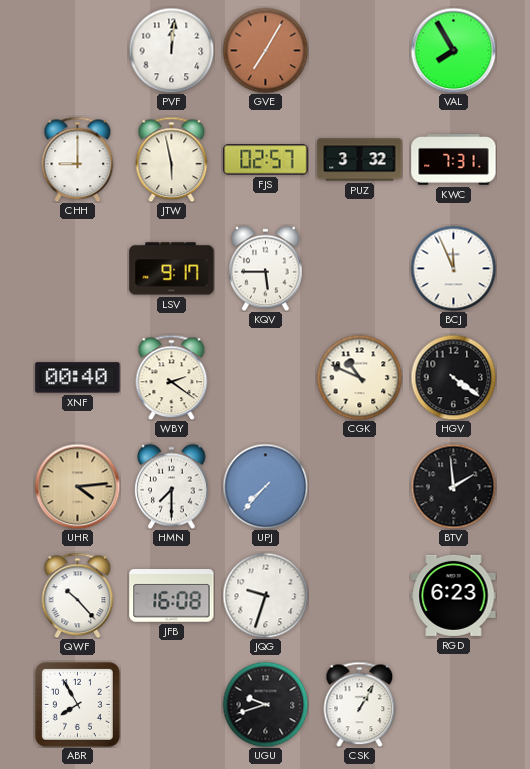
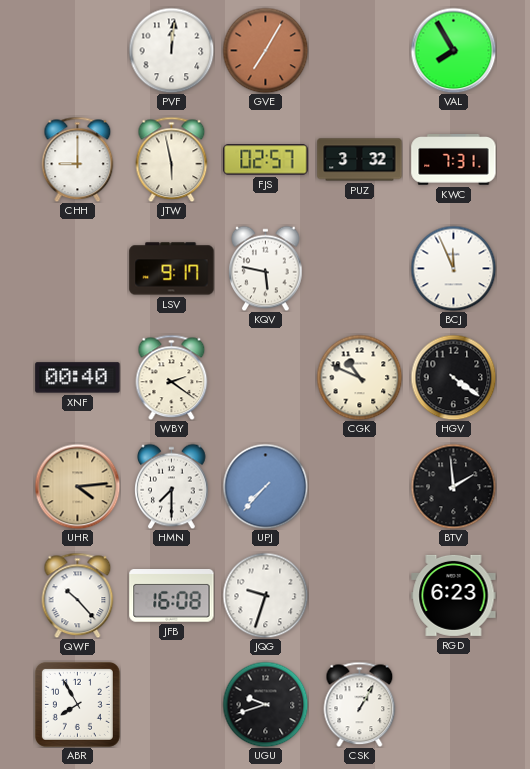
KQV: 5:45 -> 5:47
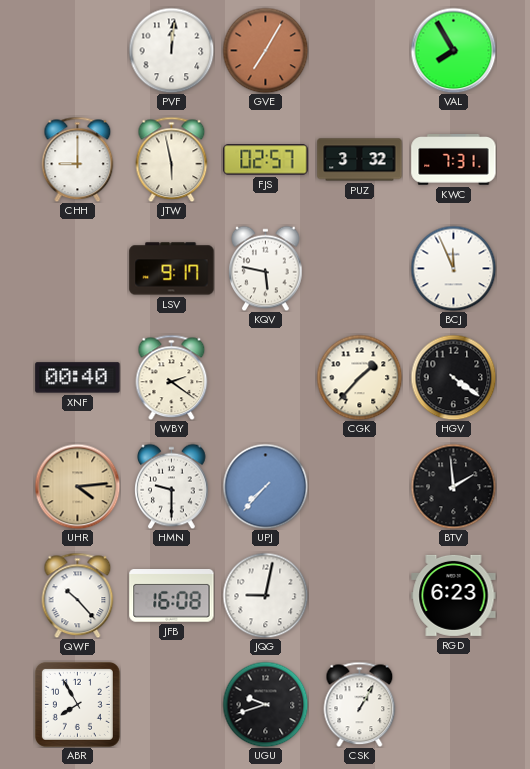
CGK: 10:49 -> 1:37
HMN: 7:30 -> 9:30
JQG: 9:33 -> 9:02
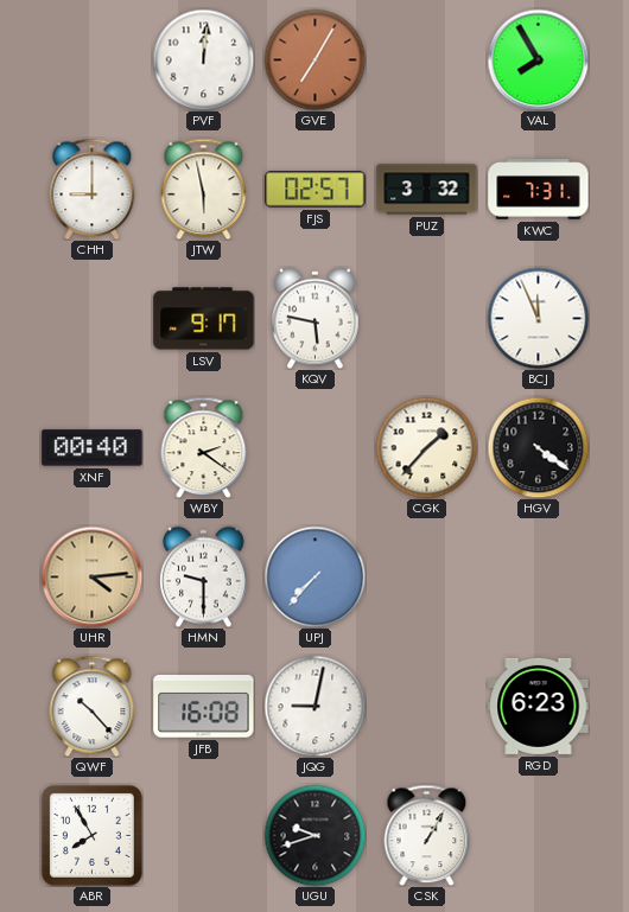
BTV: 1:59 -> none
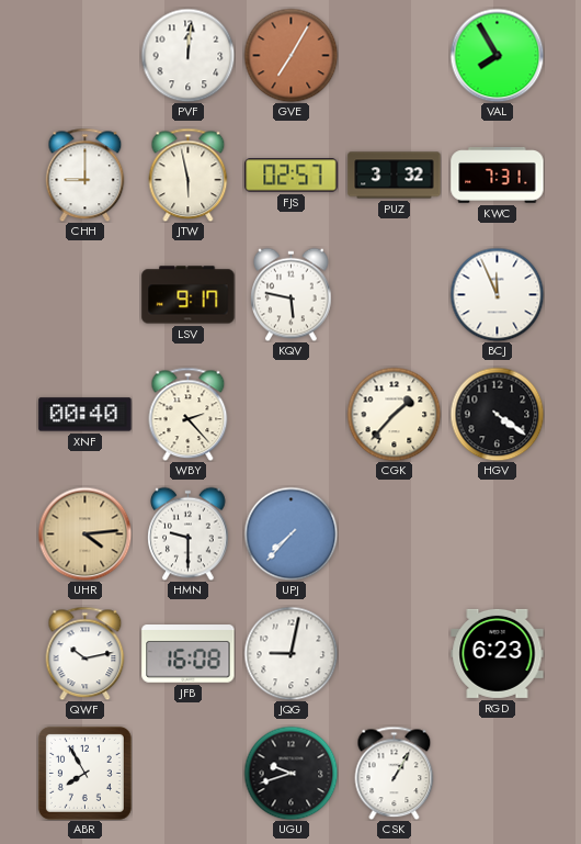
WBY: 2:21 -> 2:23
QWF: 10:23 -> 10:13
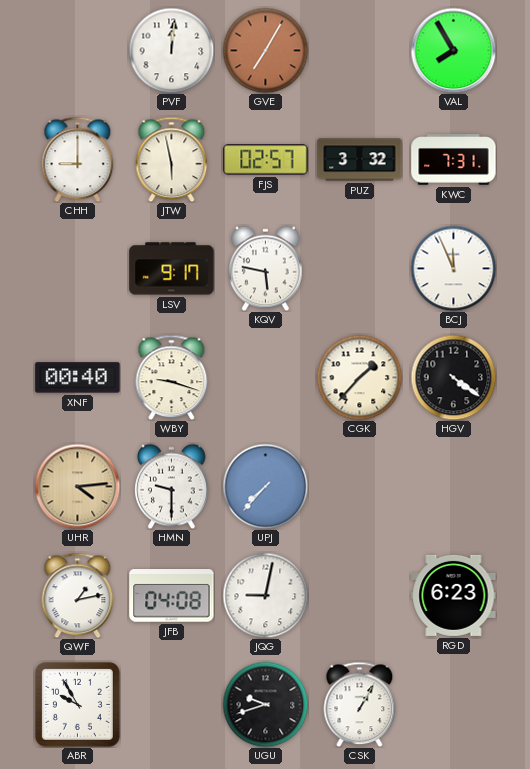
WBY: 2:23 -> 9:18
QWF: 10:13 -> 1:13
JFB: 16:08 -> 04:08
ABR: 7:55 -> 9:55
